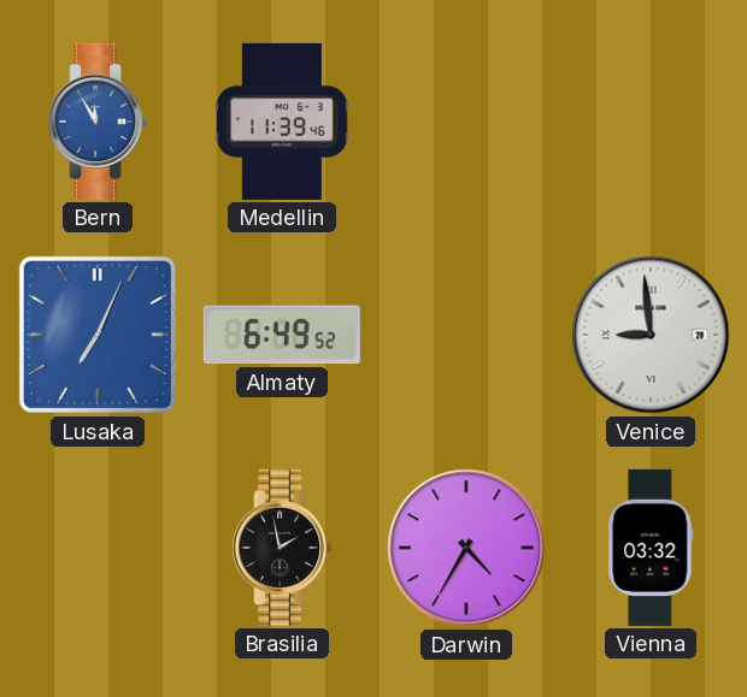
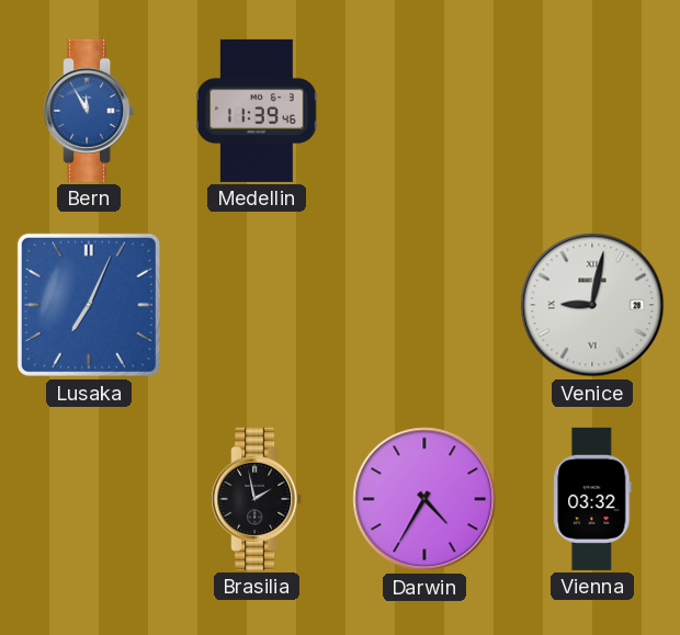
Almaty: 6:49 -> none
Venice: 8:59 -> 9:02
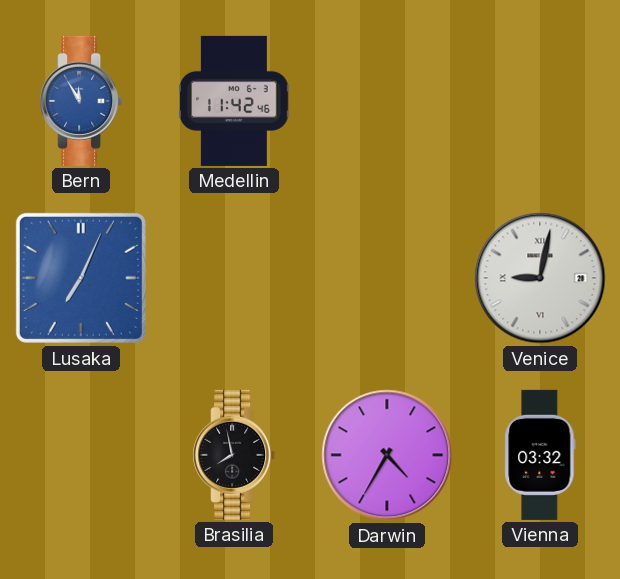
Medellin: 11:39 -> 11:42
Brasilia: 1:58 -> 7:58
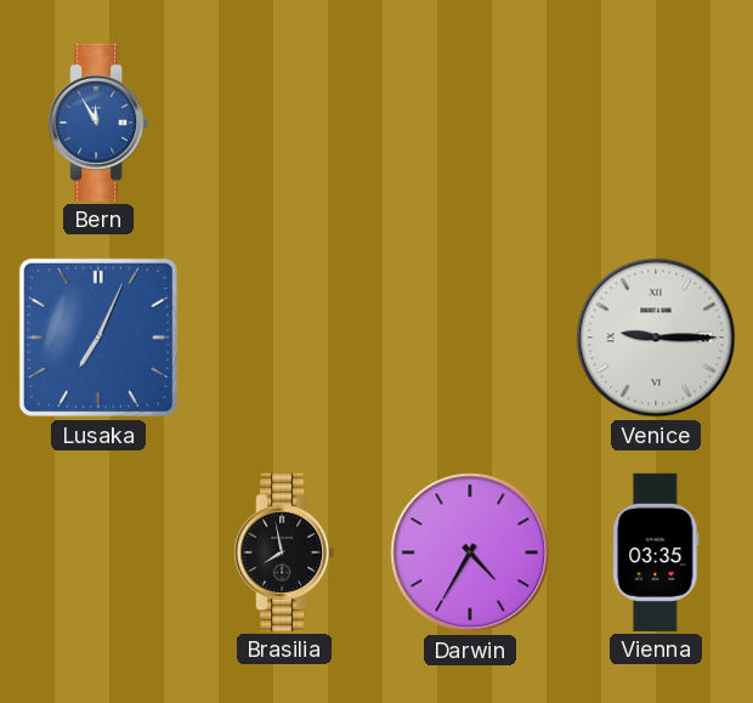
Medellin: 11:42 -> none
Venice: 9:02 -> 9:15
Vienna: 03:32 -> 03:35
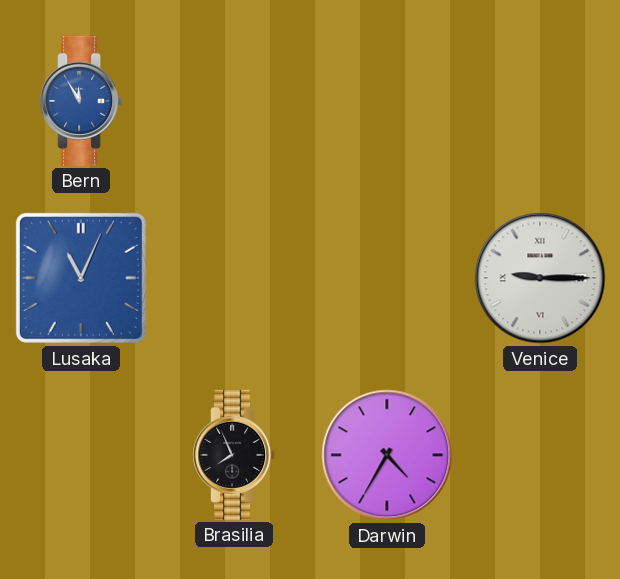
Lusaka: 7:04 -> 11:04
Brasilia: 7:58 -> 7:56
Vienna: 03:35 -> none
